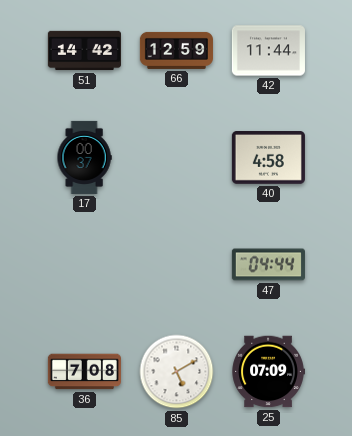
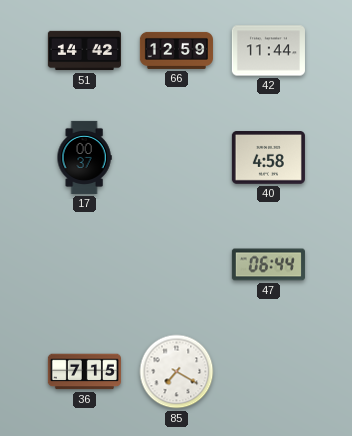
47: 04:44 -> 06:44
36: 7:08 -> 7:15
85: 5:10 -> 7:20
25: 07:09 -> none
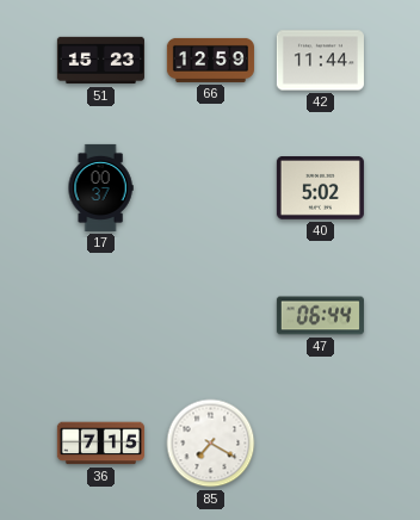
51: 14:42 -> 15:23
40: 4:58 -> 5:02
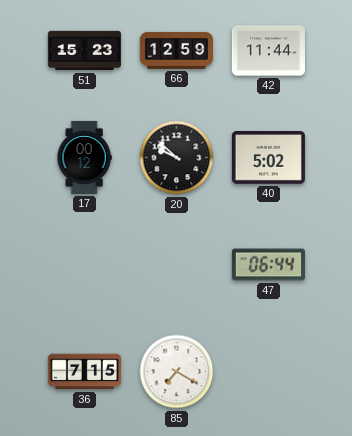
17: 00:37 -> 00:12
20: none -> 9:52
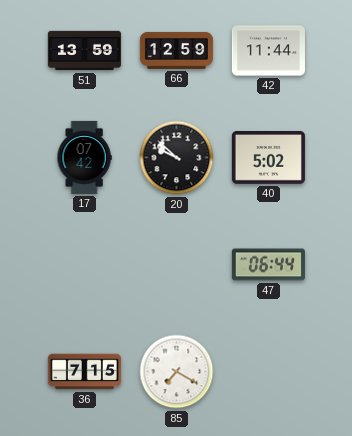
51: 15:23 -> 13:59
17: 00:12 -> 07:42
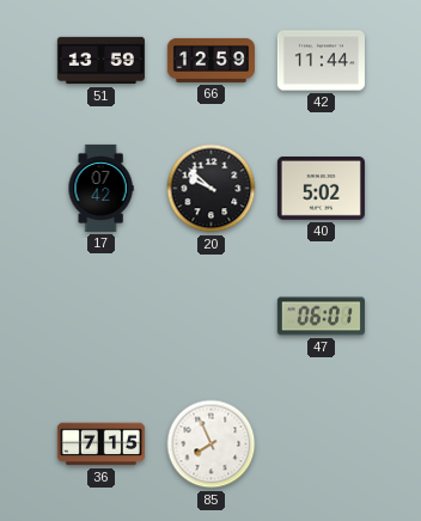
47: 06:44 -> 06:01
85: 7:20 -> 7:56
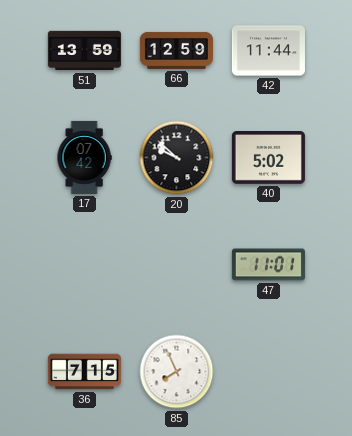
47: 06:01 -> 11:01
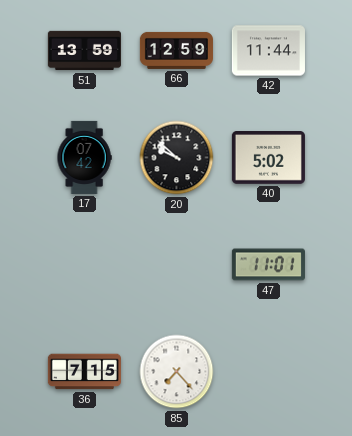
85: 7:56 -> 7:23
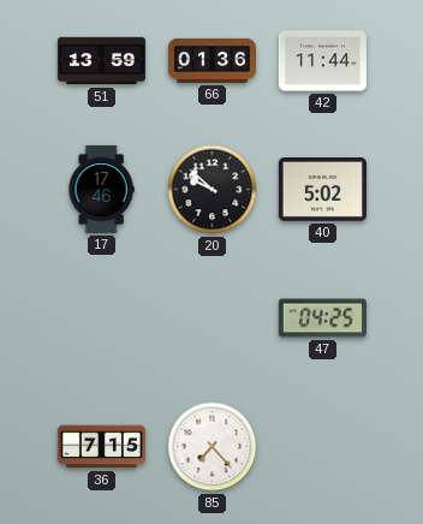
66: 12:59 -> 01:36
17: 07:42 -> 17:46
47: 11:01 -> 04:25
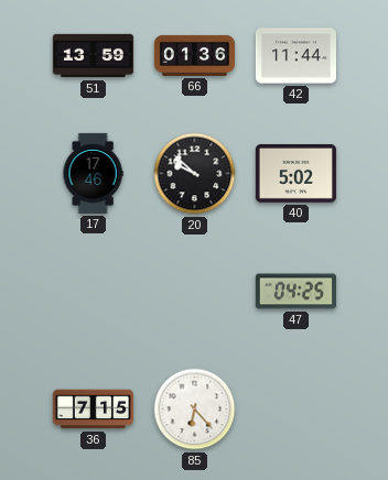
85: 7:23 -> 6:23
